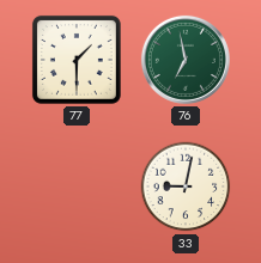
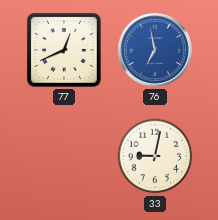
77: 1:30 -> 12:41
76 dial: green -> blue
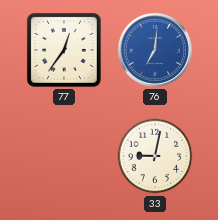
77: 12:41 -> 12:36
76: 6:58 -> 7:01
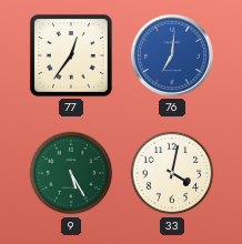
9: none -> 5:25
33: 9:02 -> 4:02
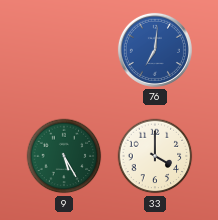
77: 12:36 -> none
33: 4:02 -> 4:00
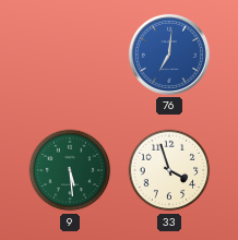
9: 5:25 -> 5:29
33: 4:00 -> 3:57
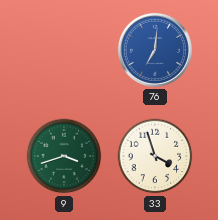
9: 5:29 -> 3:42
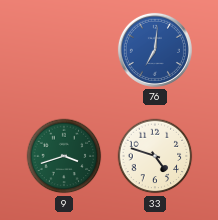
33: 3:57 -> 4:48
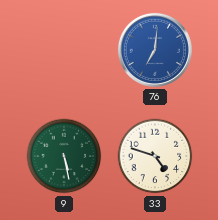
9: 3:42 -> 5:28
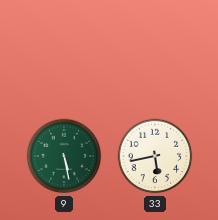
76: 7:01 -> none
33: 4:48 -> 5:43
